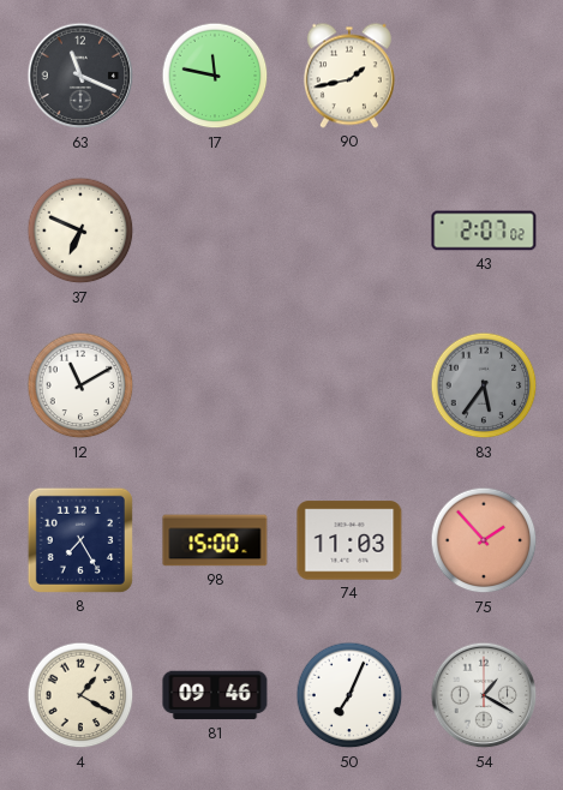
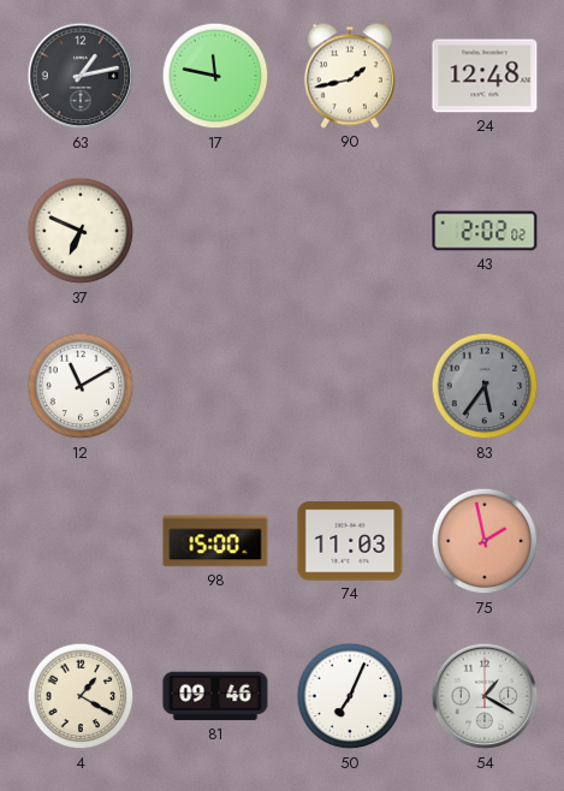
63: 11:19 -> 1:13
24: none -> 12:48
43: 2:07 -> 2:02
8: 7:25 -> none
75: 1:53 -> 1:58
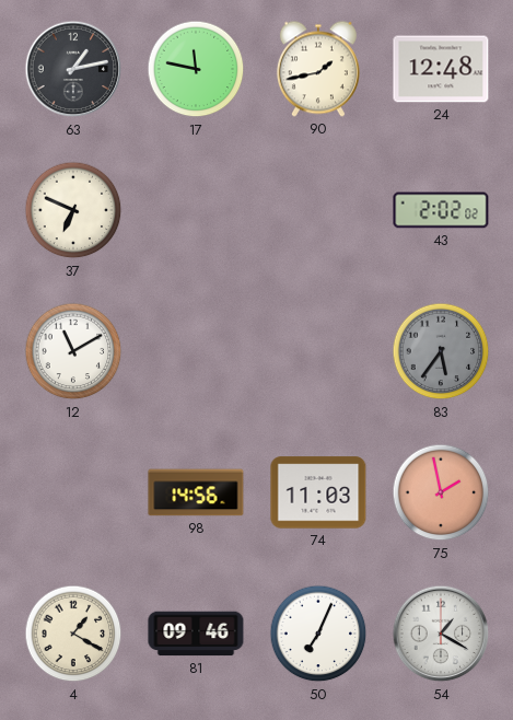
98: 15:00 -> 14:56
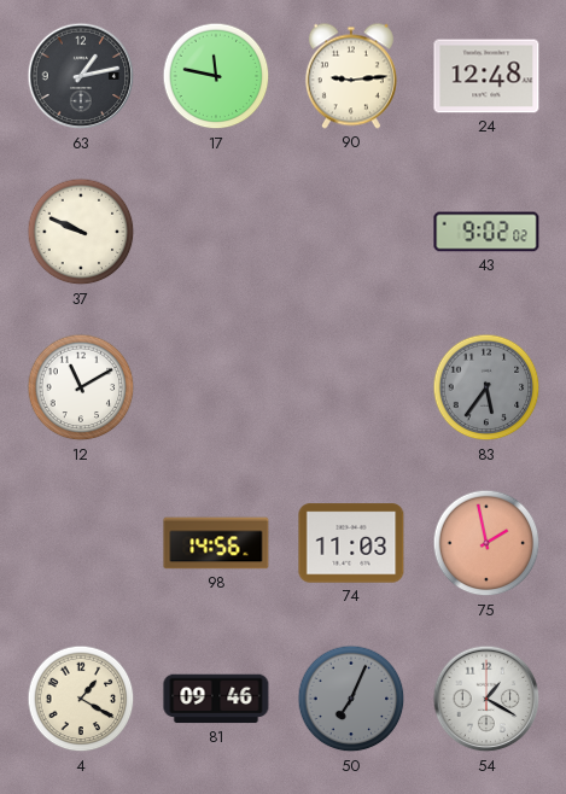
90: 1:43 -> 9:14
37: 6:49 -> 9:49
43: 2:02 -> 9:02
50 dial: white -> grey
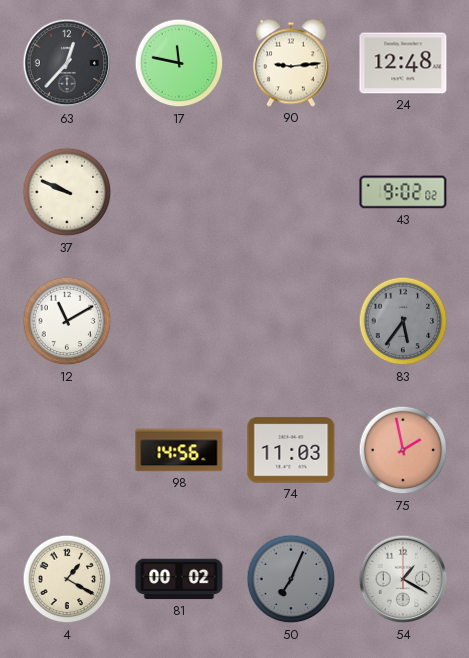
63: 1:13 -> 12:37
81: 09:46 -> 00:02
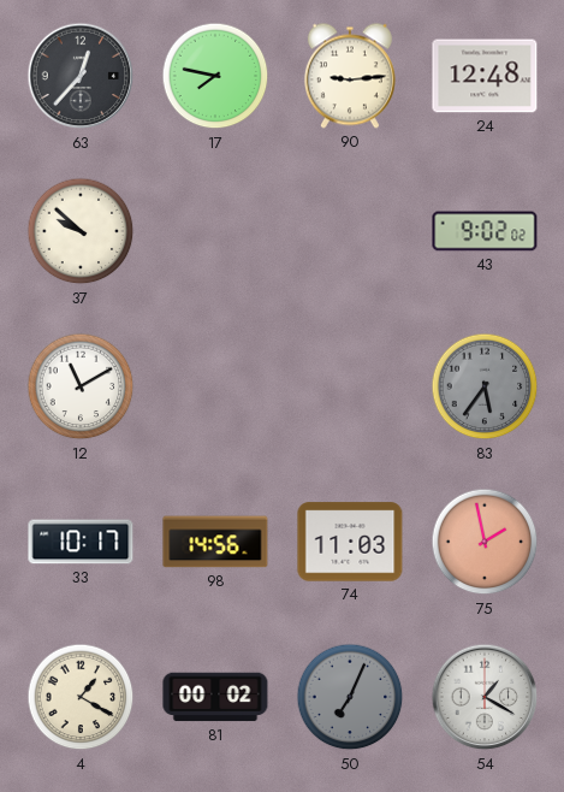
17: 11:47 -> 7:47
37: 9:49 -> 9:52
33: none -> 10:17
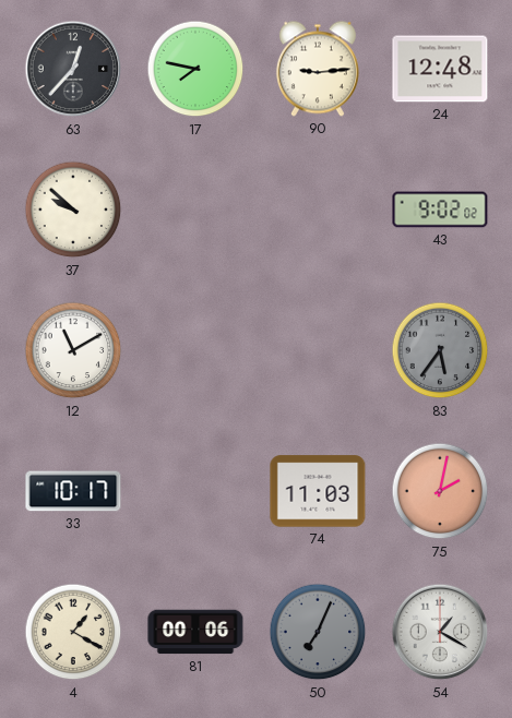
98: 14:56 -> none
75: 1:58 -> 2:02
81: 00:02 -> 00:06
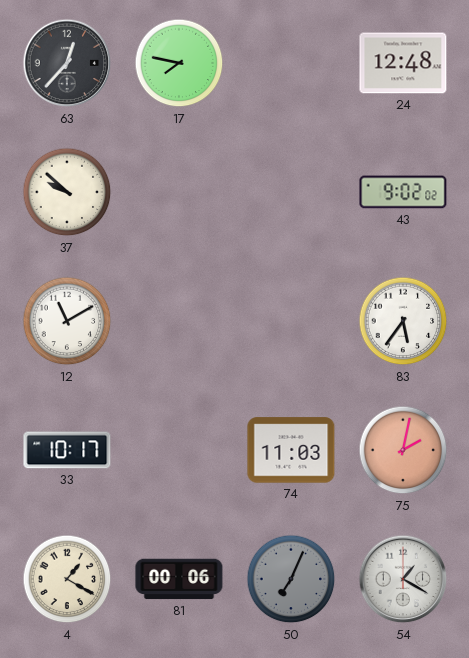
90: 9:14 -> none
83 dial: grey -> white
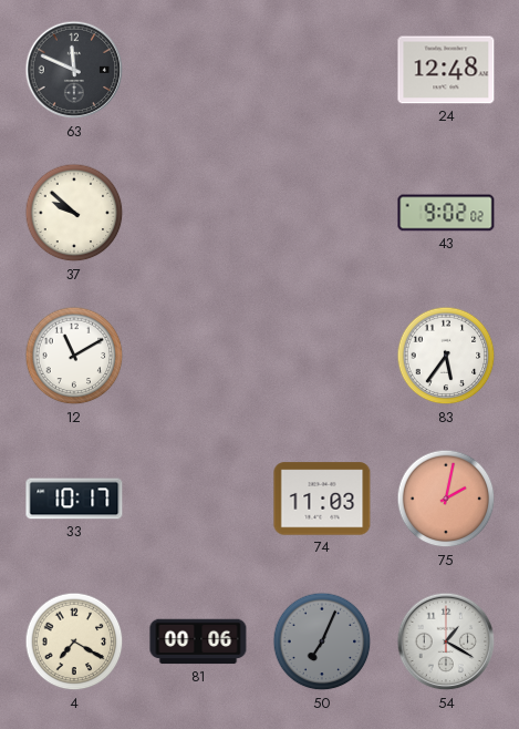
63: 12:37 -> 11:49
17: 7:47 -> none
4: 1:20 -> 7:20
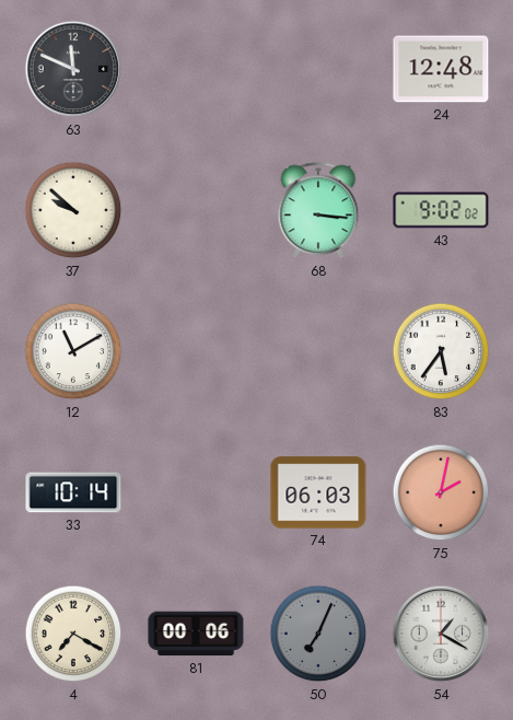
68: none -> 3:16
33: 10:17 -> 10:14
74: 11:03 -> 06:03
